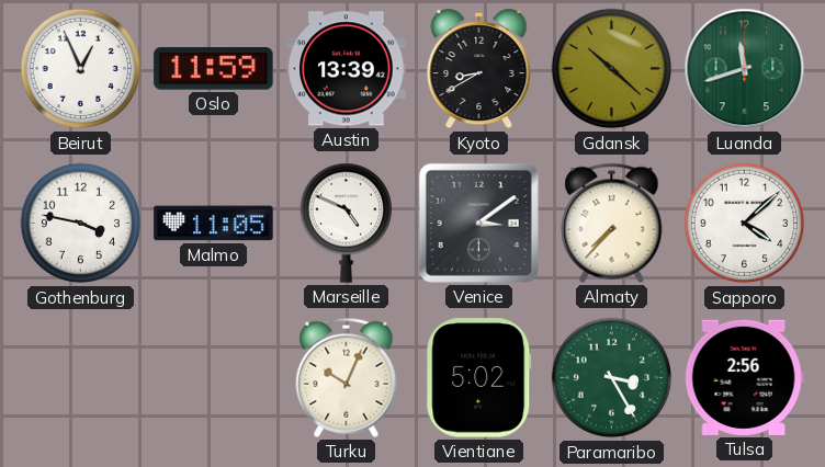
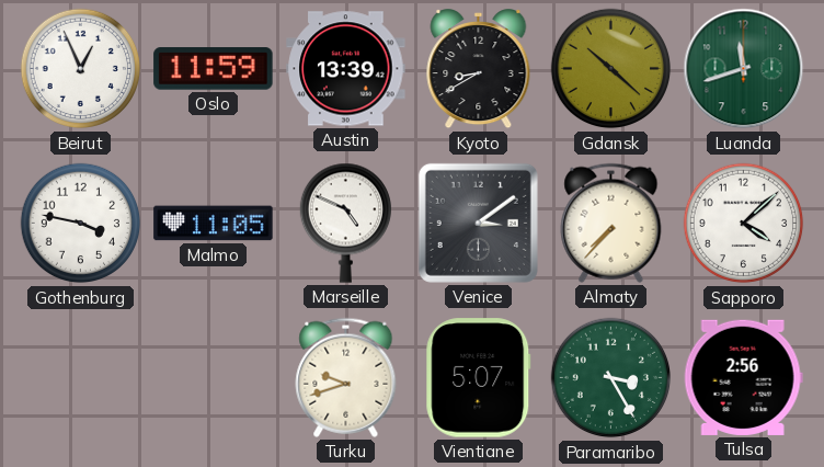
Turku: 10:04 -> 9:42
Vientiane: 5:02 -> 5:07
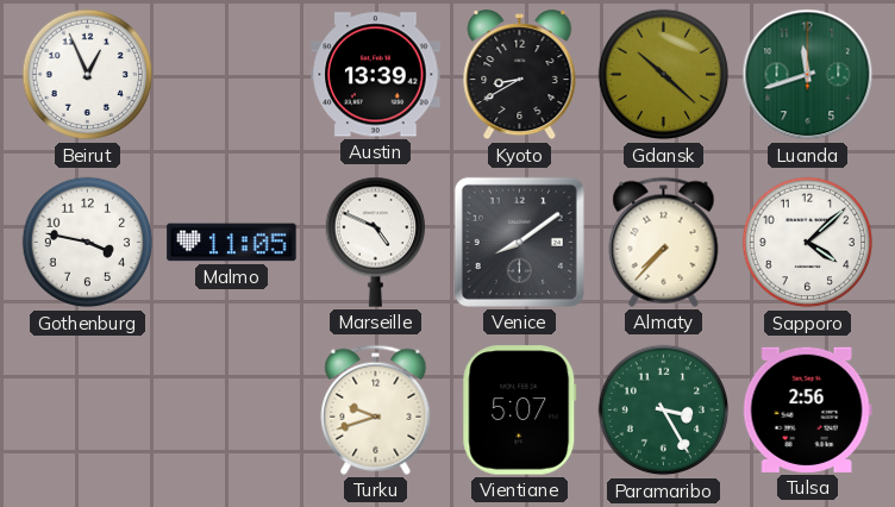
Oslo: 11:59 -> none
Venice: 3:09 -> 8:09
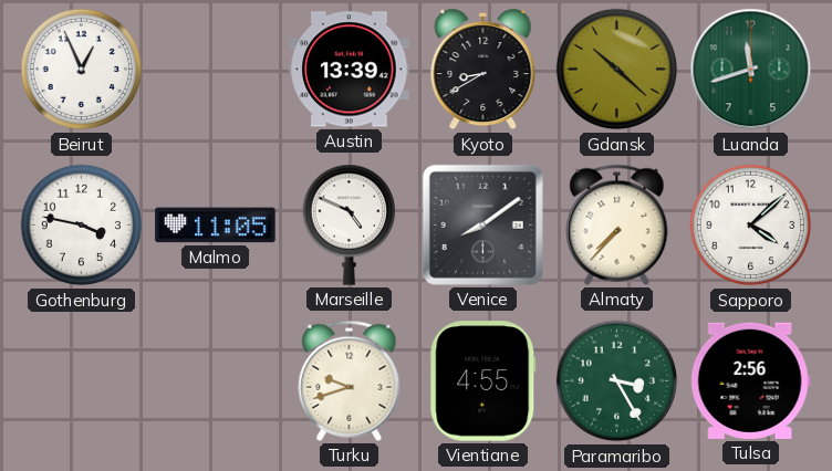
Vientiane: 5:07 -> 4:55
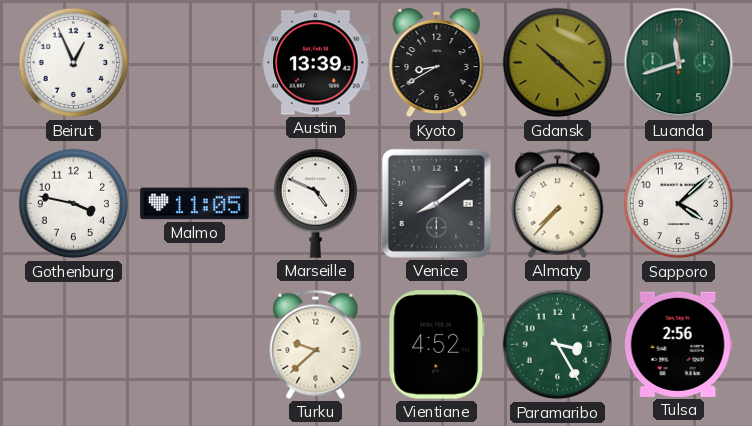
Turku: 9:42 -> 9:38
Vientiane: 4:55 -> 4:52
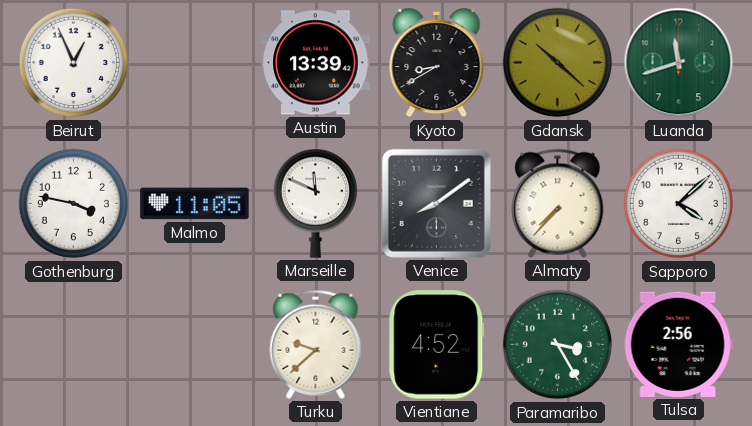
Marseille: 4:49 -> 11:49
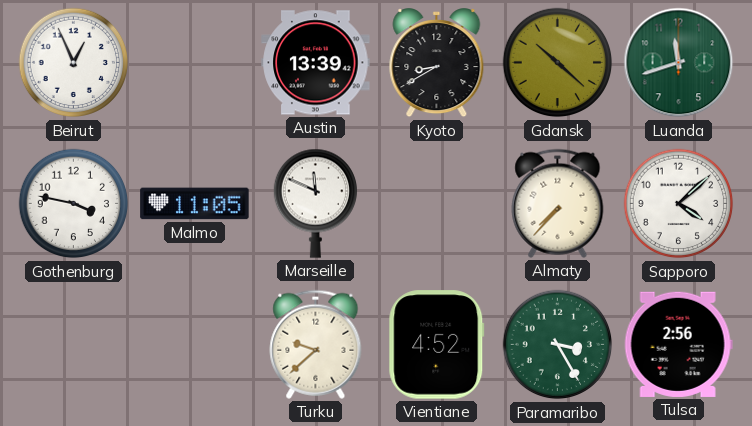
Venice: 8:09 -> none
